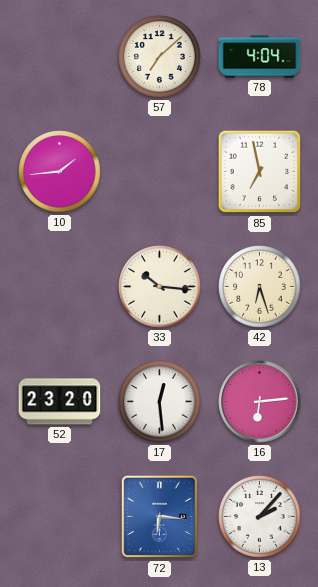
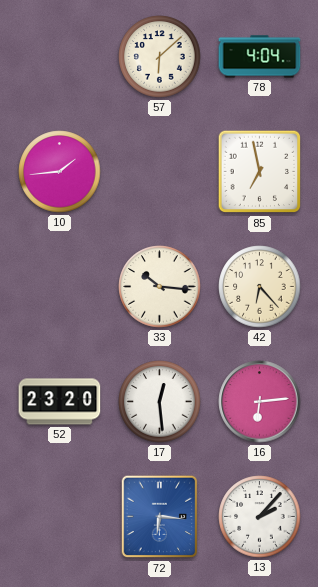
57: 7:08 -> 6:08
42: 6:27 -> 6:23
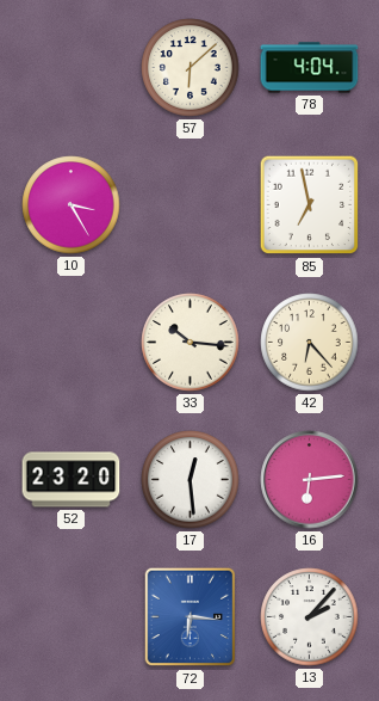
10: 1:44 -> 3:25
